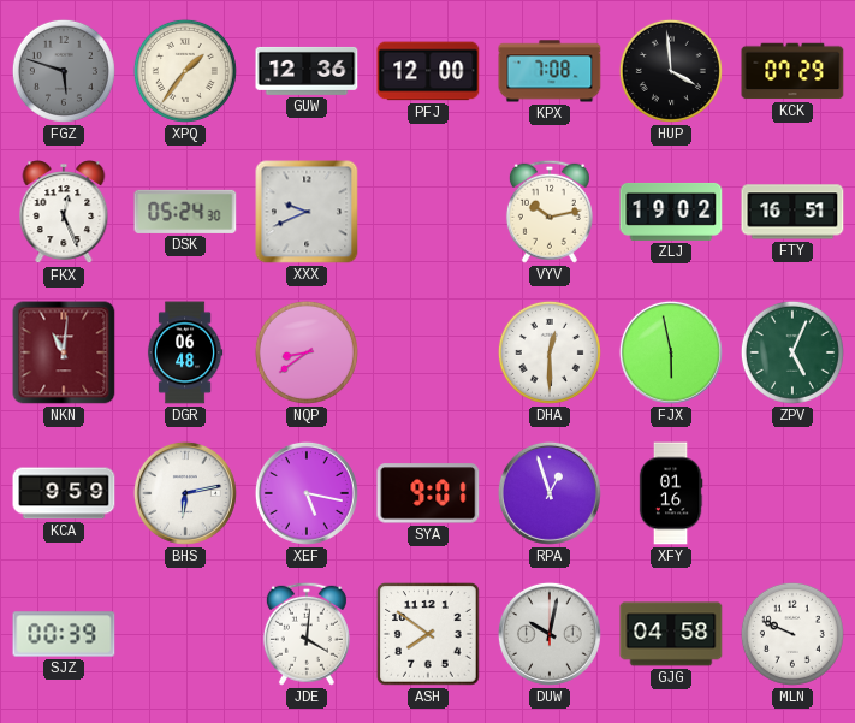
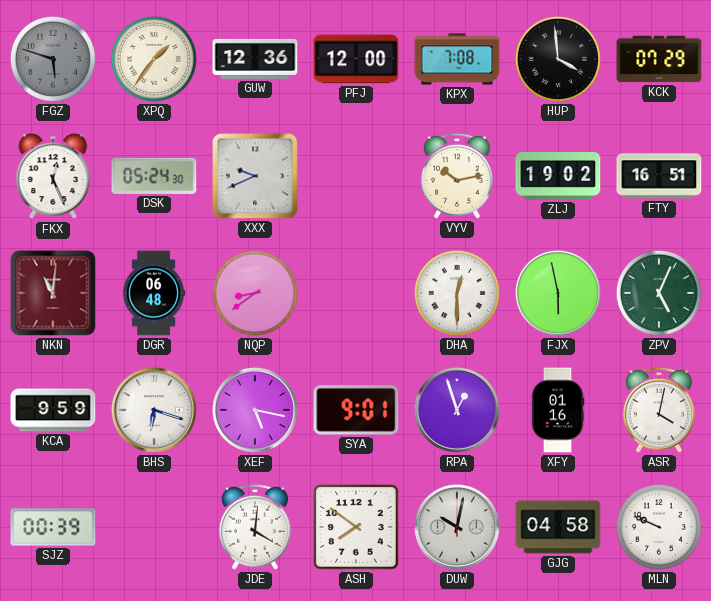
BHS: 6:13 -> 6:18
ASR: none -> 4:02
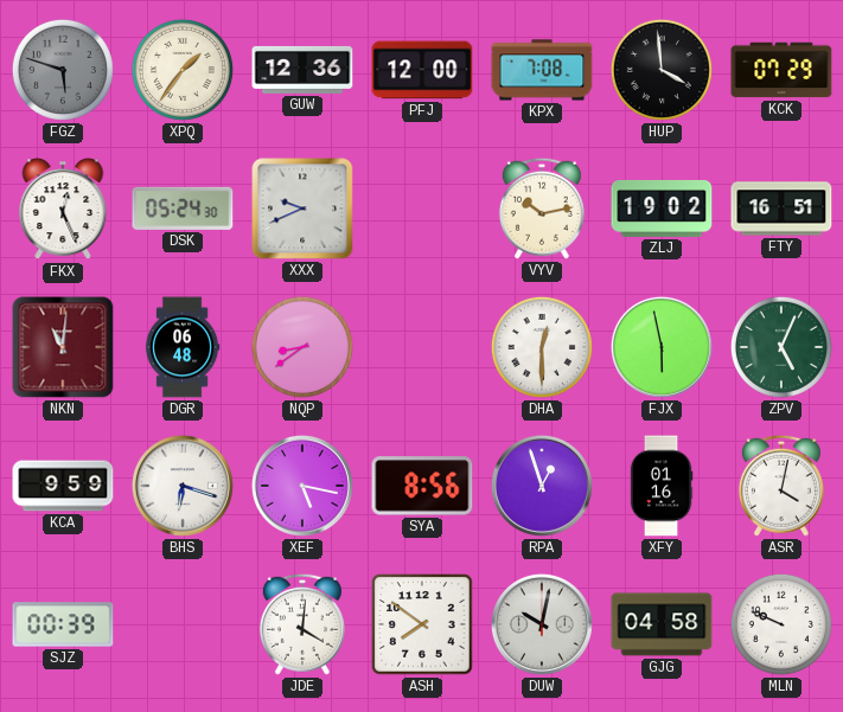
SYA: 9:01 -> 8:56
